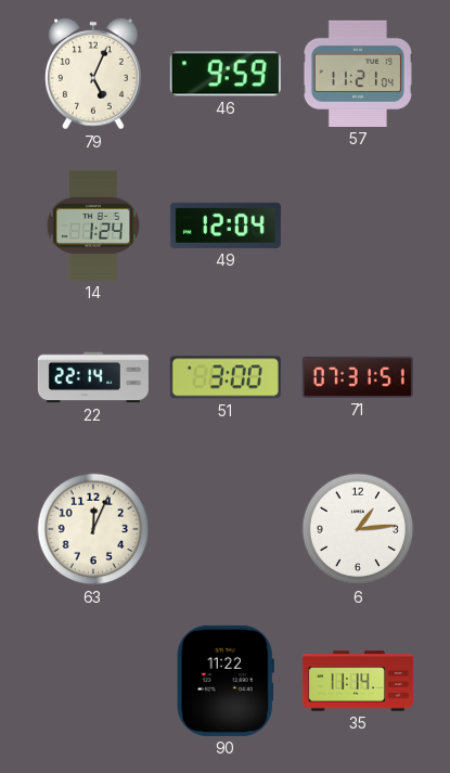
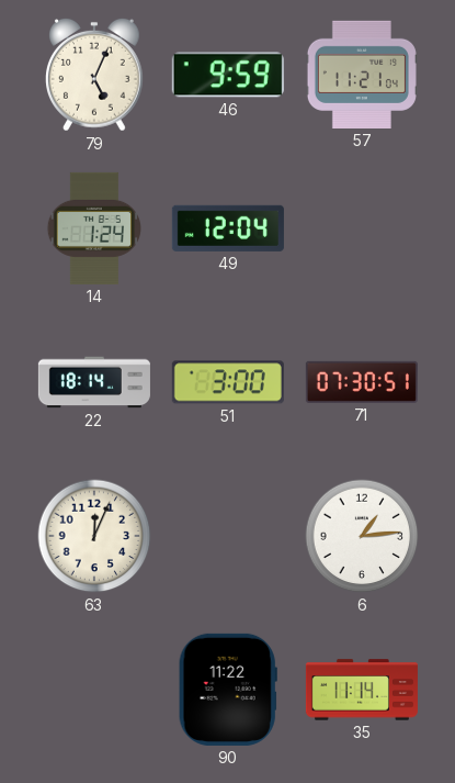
22: 22:14 -> 18:14
71: 07:31 -> 07:30
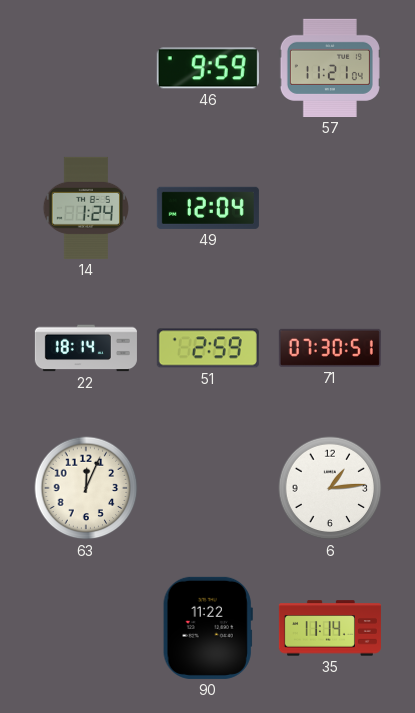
79: 5:04 -> none
51: 3:00 -> 2:59
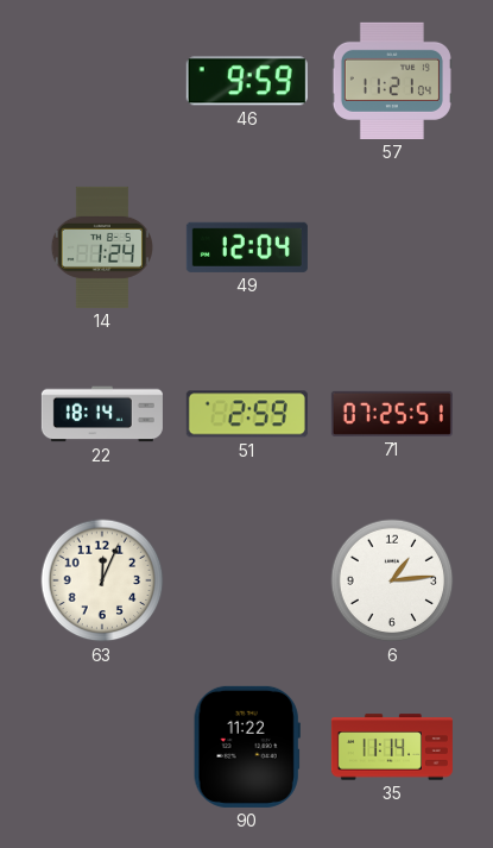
71: 07:30 -> 07:25
